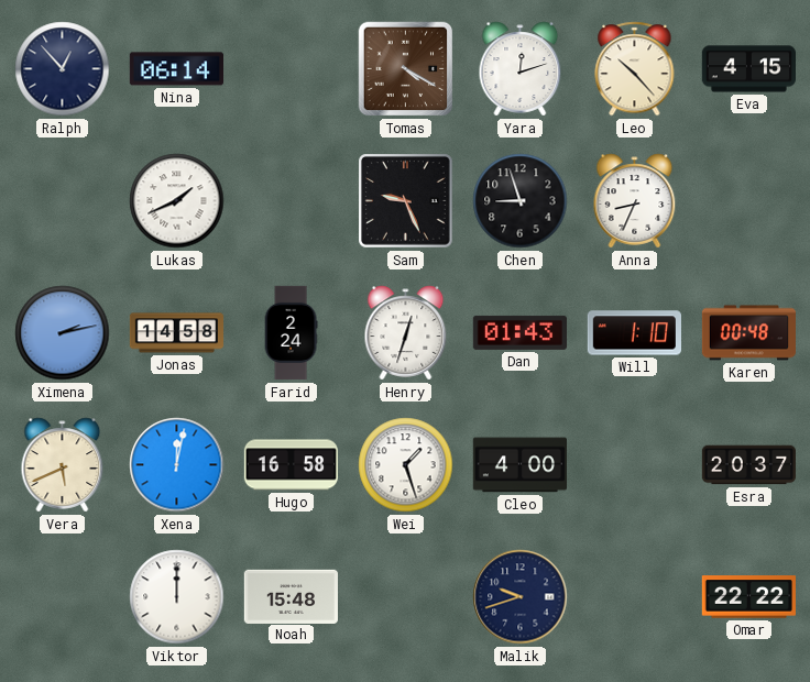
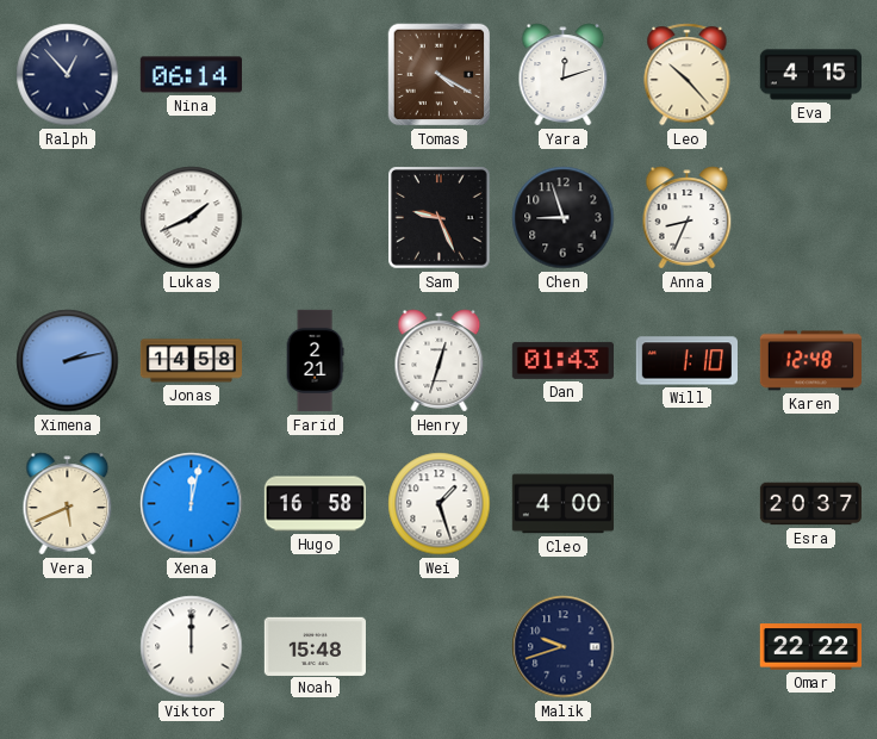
Farid: 2:24 -> 2:21
Karen: 00:48 -> 12:48
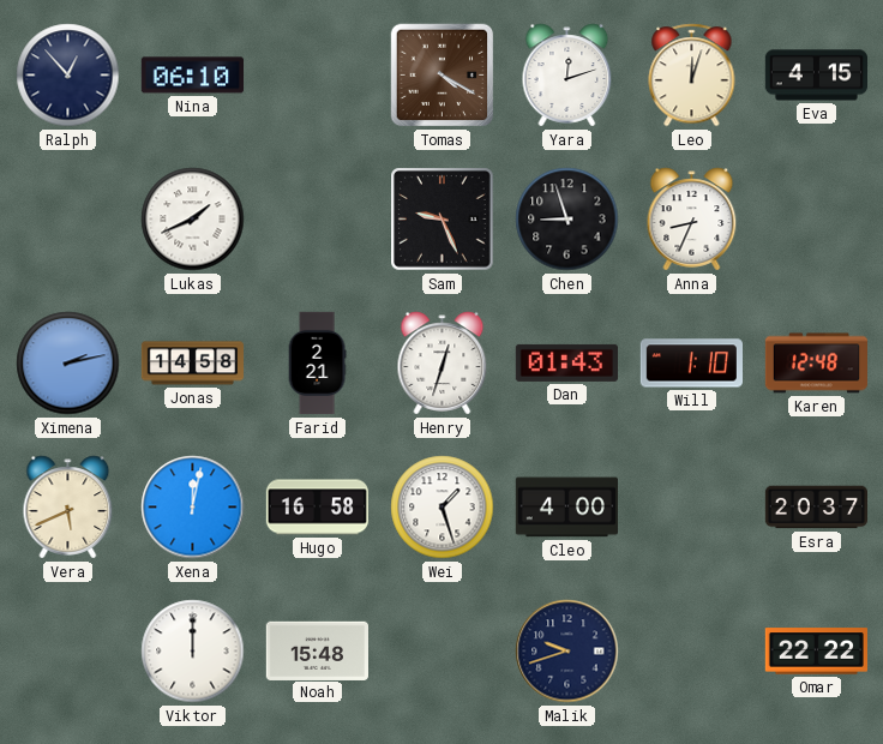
Nina: 06:14 -> 06:10
Leo: 10:23 -> 12:03
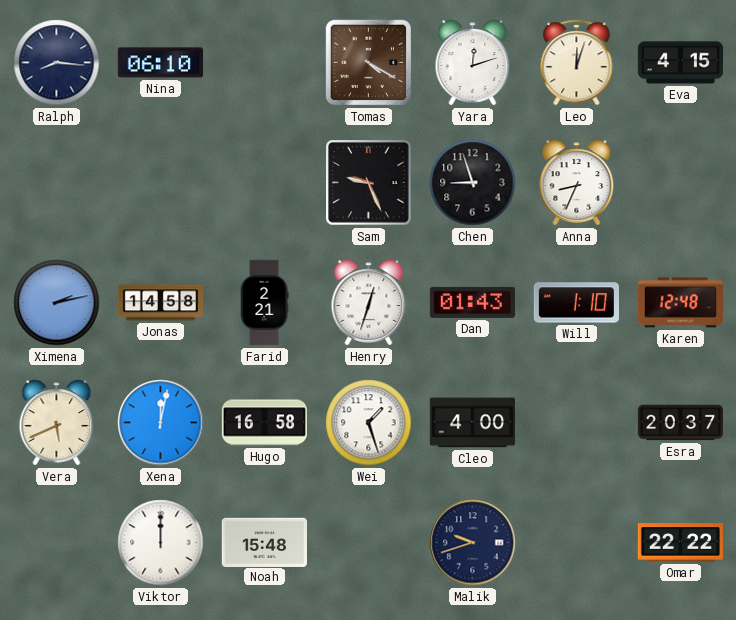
Ralph: 12:53 -> 8:16
Lukas: 1:41 -> none
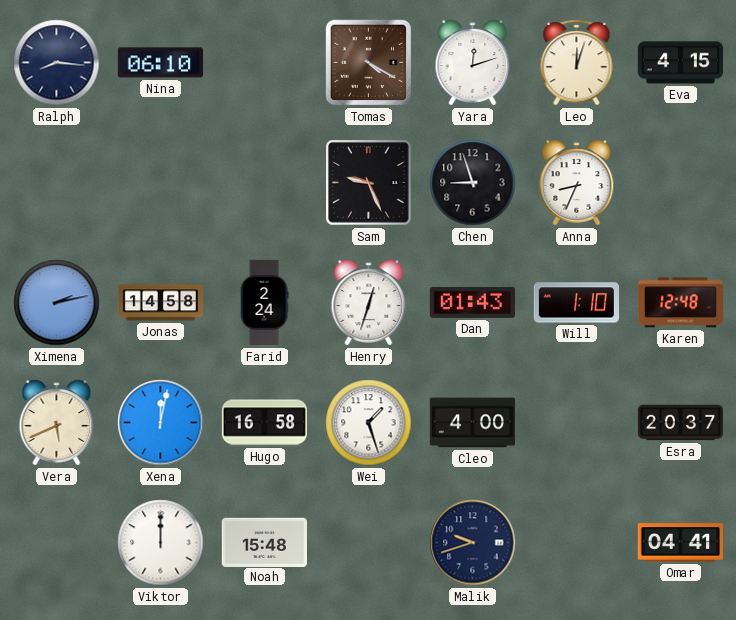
Farid: 2:21 -> 2:24
Omar: 22:22 -> 04:41
